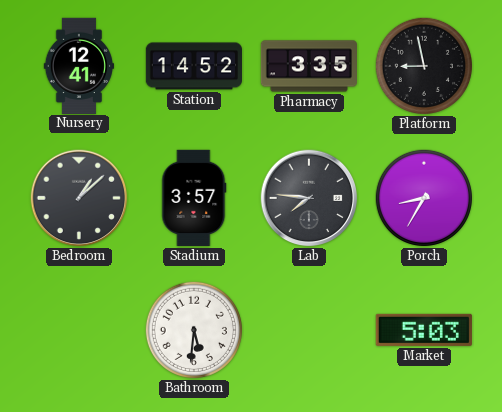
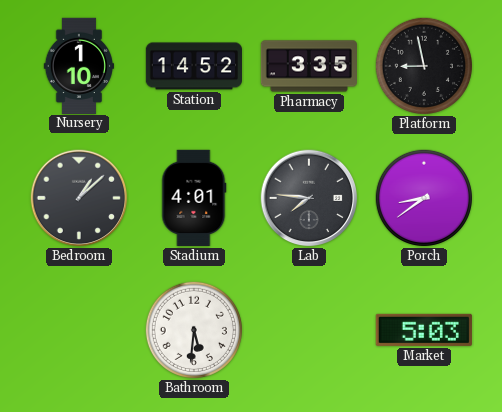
Nursery: 12:41 -> 1:10
Stadium: 3:57 -> 4:01
Porch: 8:35 -> 8:39
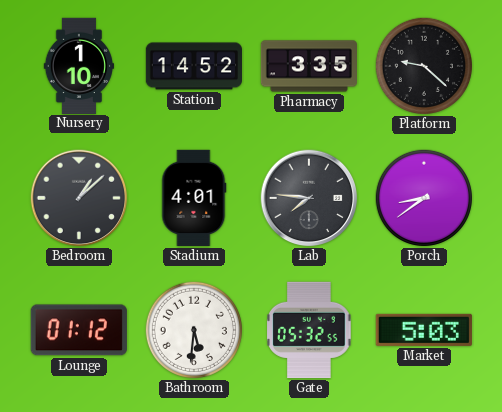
Platform: 8:58 -> 9:22
Lounge: none -> 01:12
Gate: none -> 05:32
